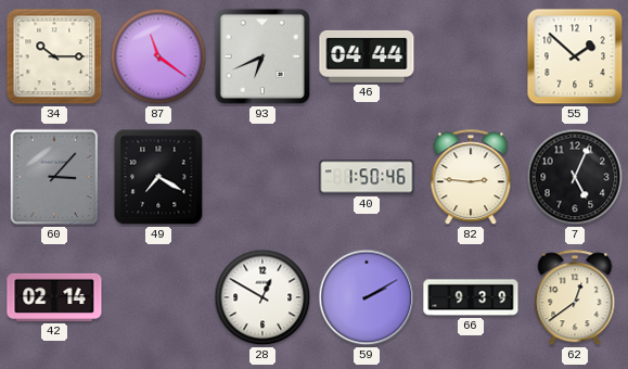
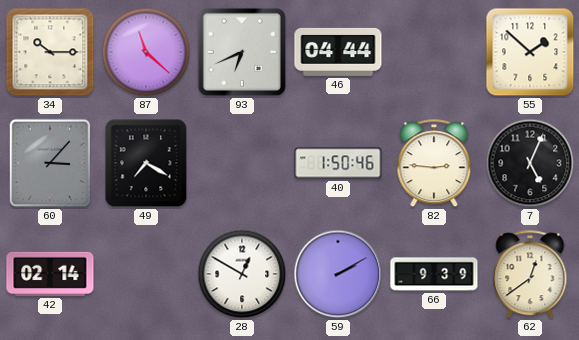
87: 11:21 -> 11:22
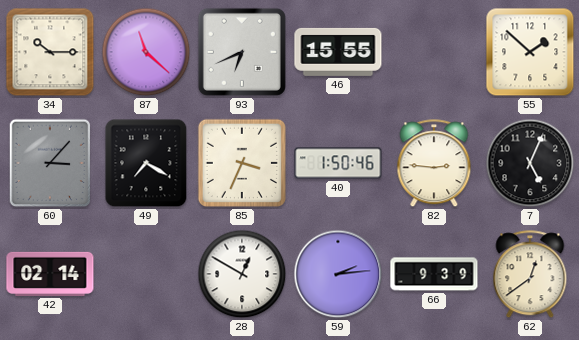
46: 04:44 -> 15:55
85: none -> 3:34
59: 2:10 -> 2:14
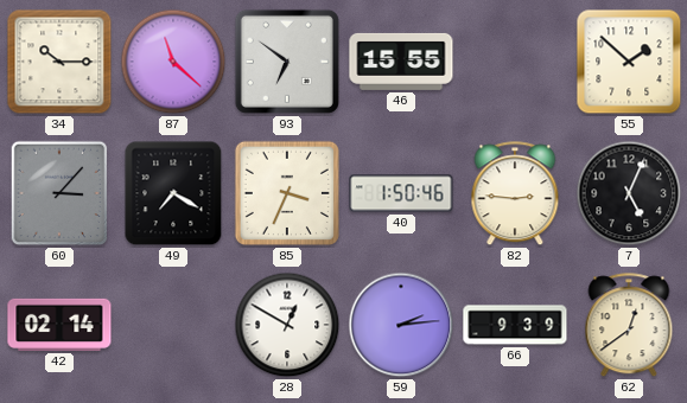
93: 6:41 -> 6:51
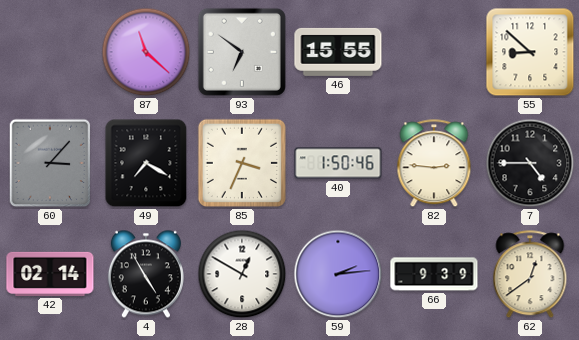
34: 10:15 -> none
55: 1:52 -> 8:52
7: 5:04 -> 4:45
4: none -> 4:55
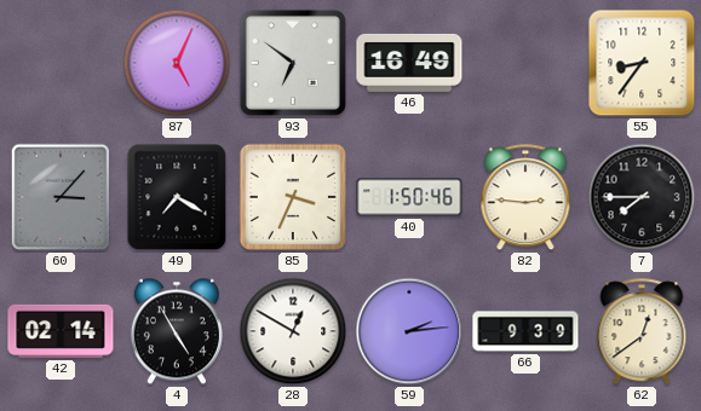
87: 11:22 -> 5:04
46: 15:55 -> 16:49
55: 8:52 -> 8:36
7: 4:45 -> 7:45
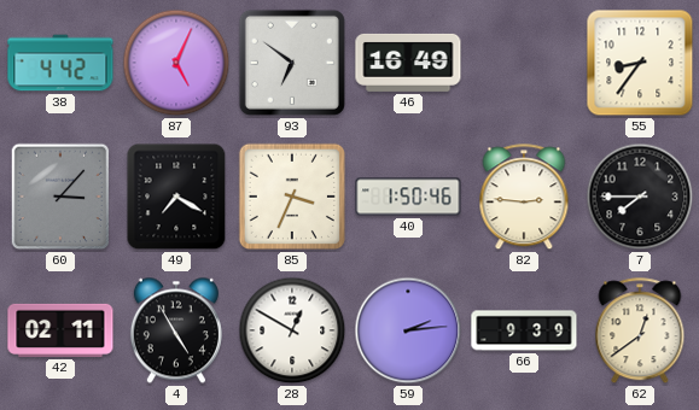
38: none -> 4:42
42: 02:14 -> 02:11
